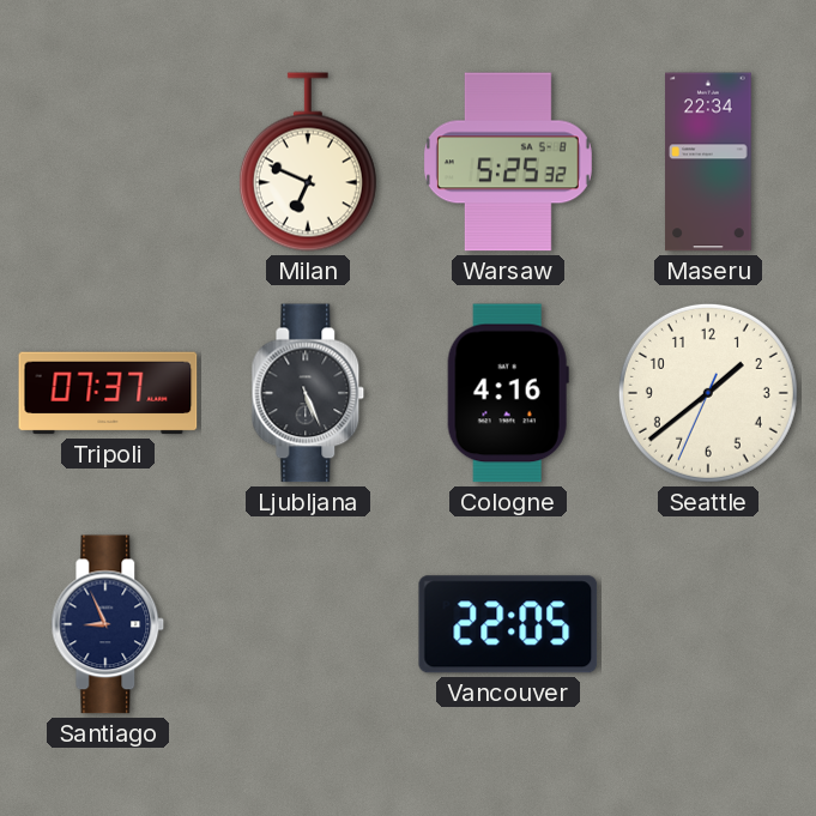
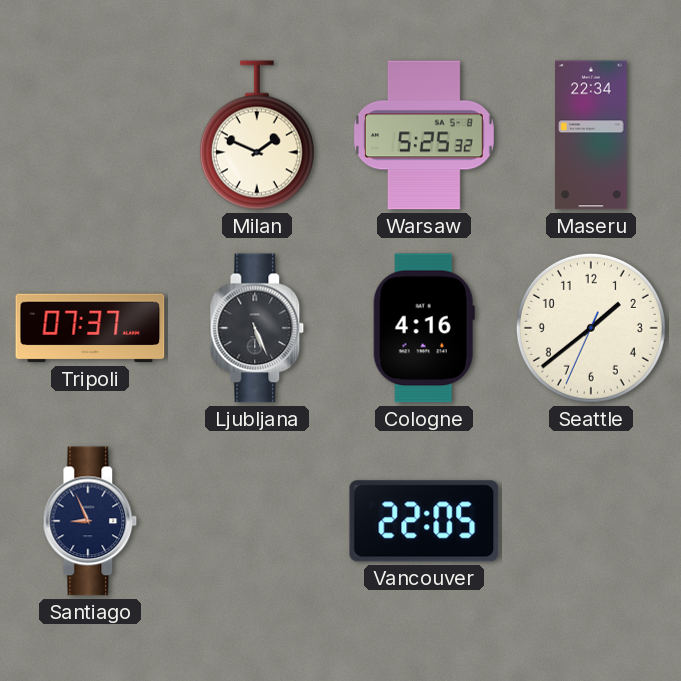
Milan: 6:49 -> 1:49
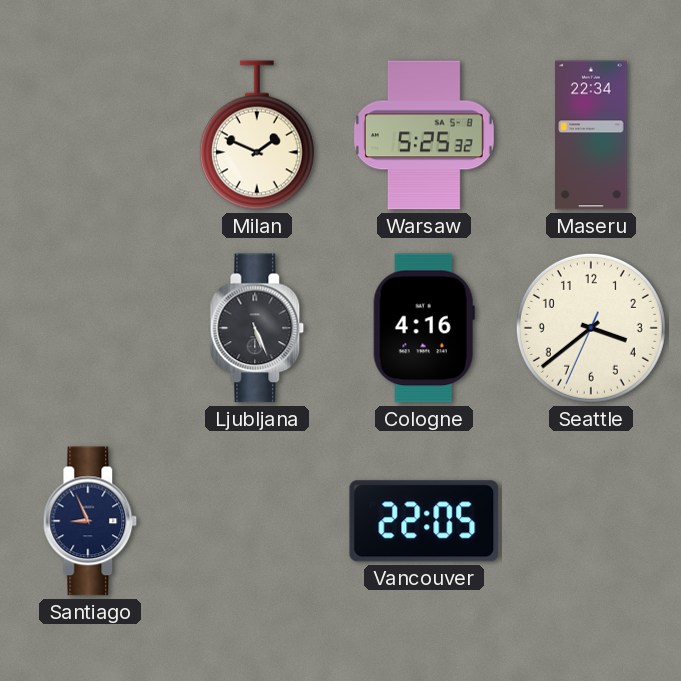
Tripoli: 07:37 -> none
Seattle: 1:38 -> 3:38
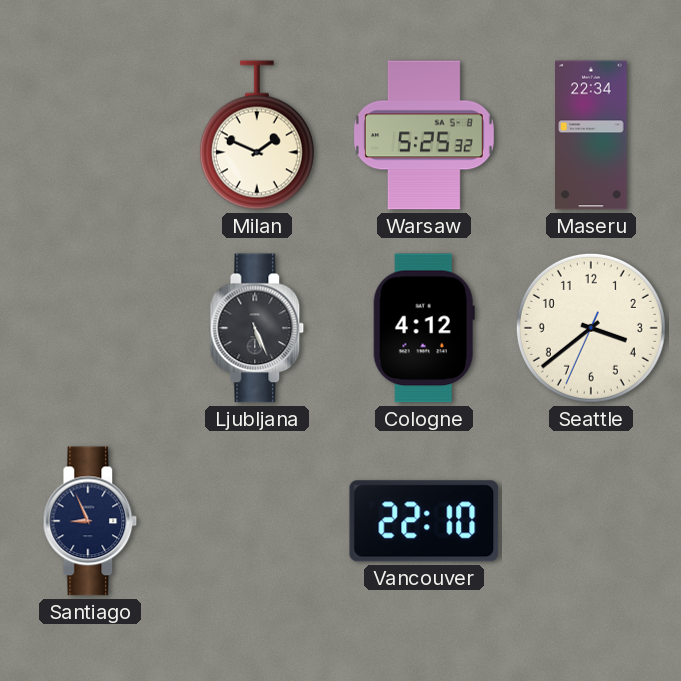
Cologne: 4:16 -> 4:12
Vancouver: 22:05 -> 22:10
